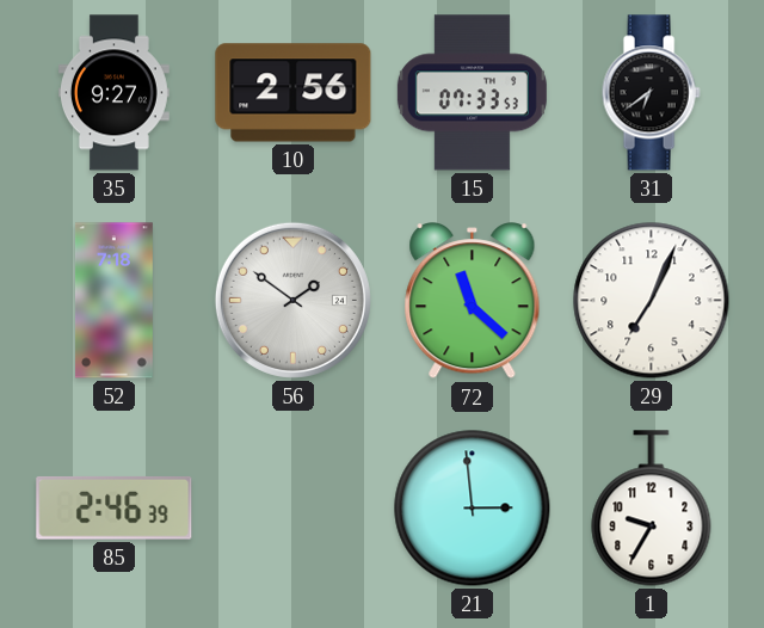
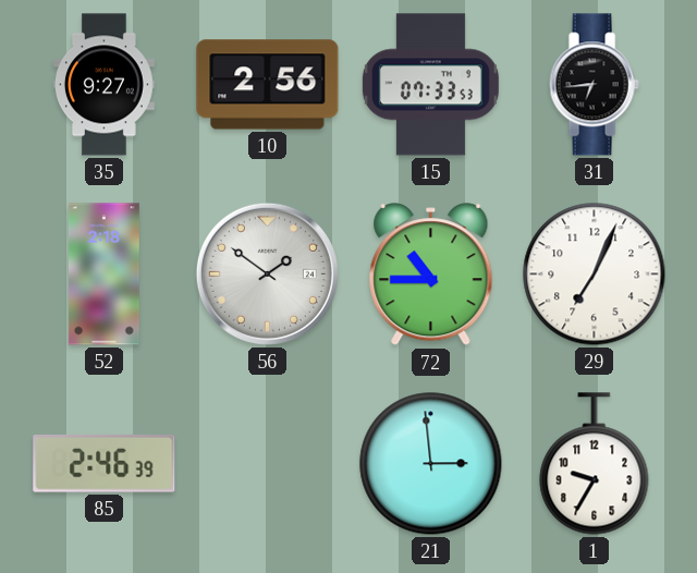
31: 6:39 -> 6:44
52: 7:18 -> 2:18
72: 11:22 -> 10:45
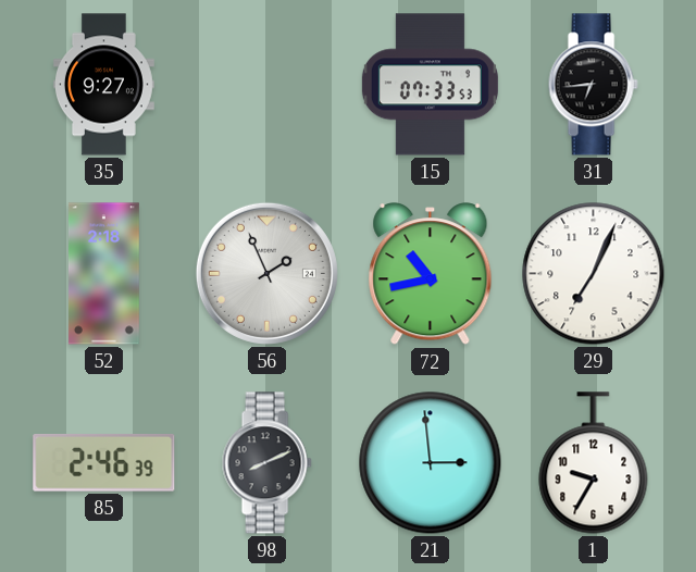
10: 2:56 -> none
56: 1:51 -> 1:56
72: 10:45 -> 10:43
98: none -> 8:11
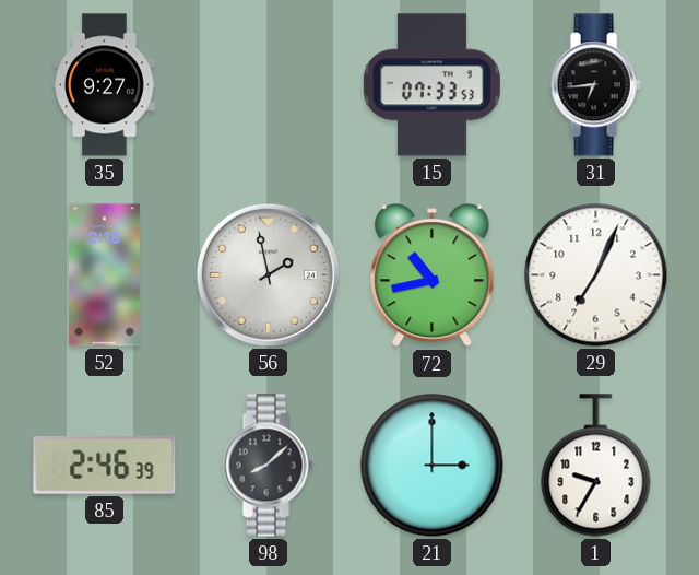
56: 1:56 -> 1:58
98: 8:11 -> 8:08
21: 2:59 -> 3:00
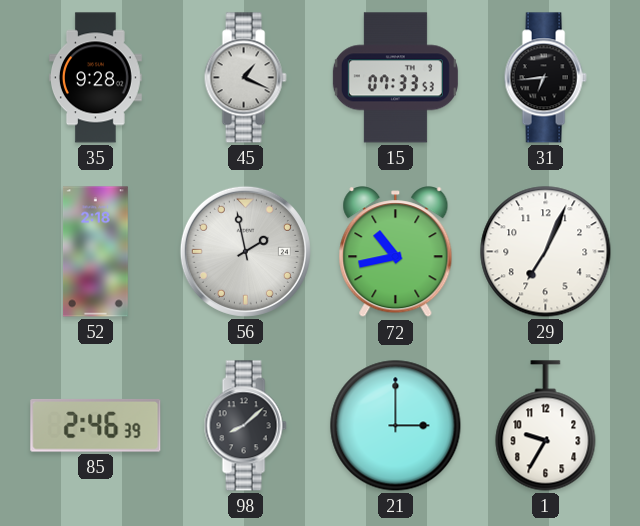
35: 9:27 -> 9:28
45: none -> 1:19
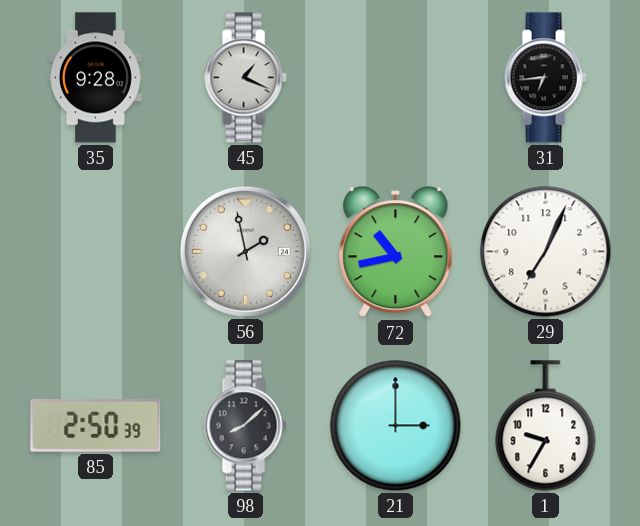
15: 07:33 -> none
52: 2:18 -> none
85: 2:46 -> 2:50
